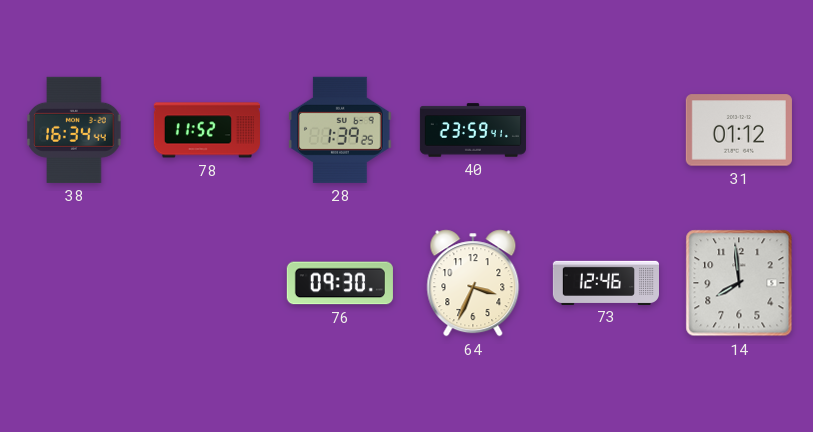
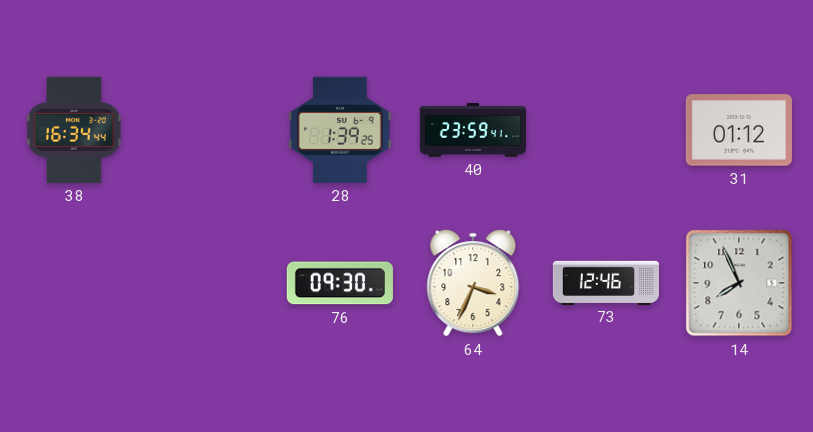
78: 11:52 -> none
14: 7:59 -> 7:56
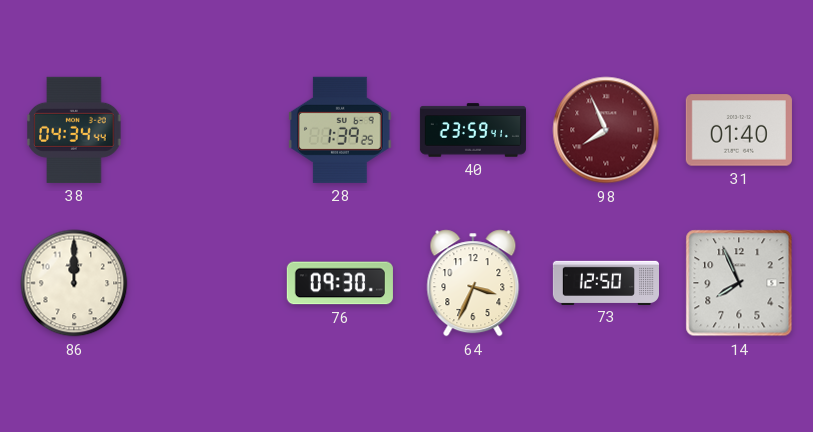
38: 16:34 -> 04:34
98: none -> 7:56
31: 01:12 -> 01:40
86: none -> 12:00
73: 12:46 -> 12:50
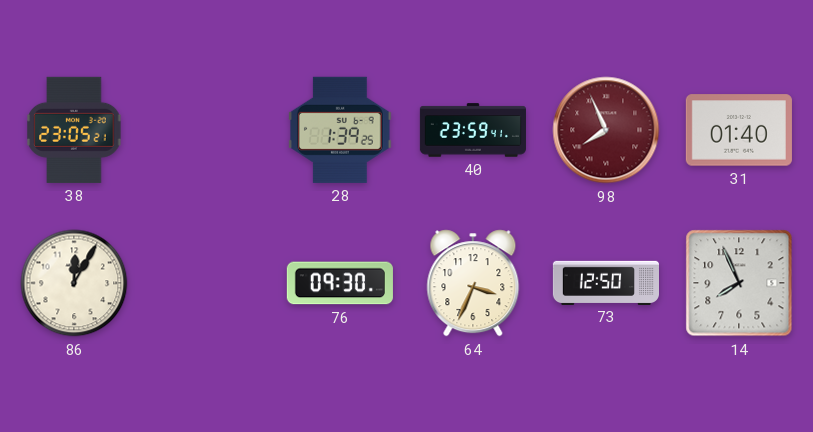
38: 04:34 -> 23:05
86: 12:00 -> 12:05
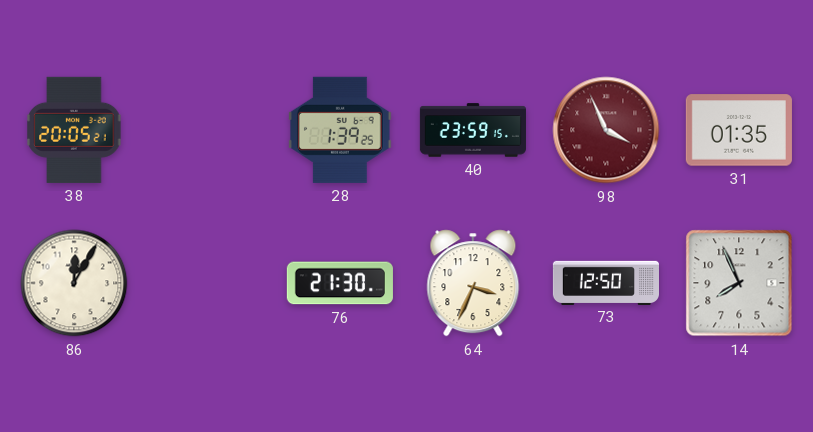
38: 23:05 -> 20:05
40: 23:59:41 -> 23:59:15
98: 7:56 -> 3:56
31: 01:40 -> 01:35
76: 09:30 -> 21:30
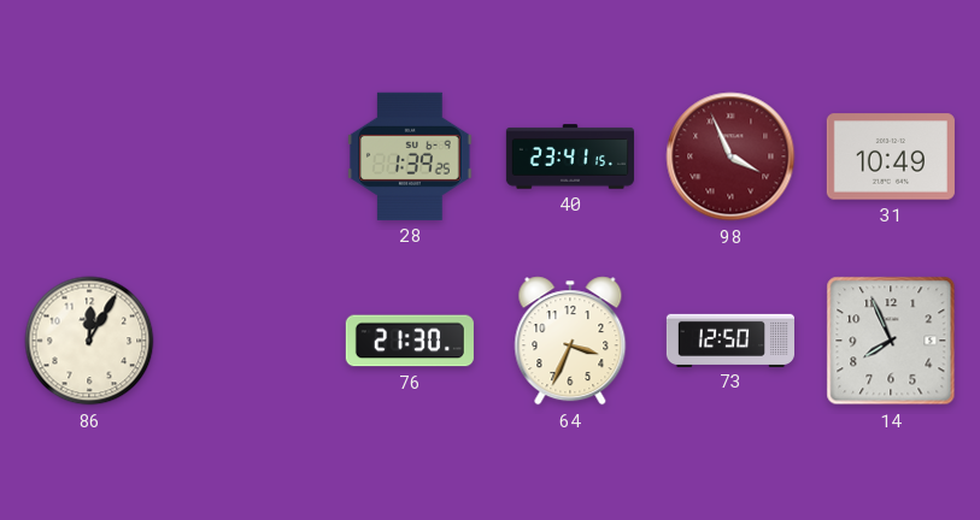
38: 20:05 -> none
40: 23:59 -> 23:41
31: 01:35 -> 10:49
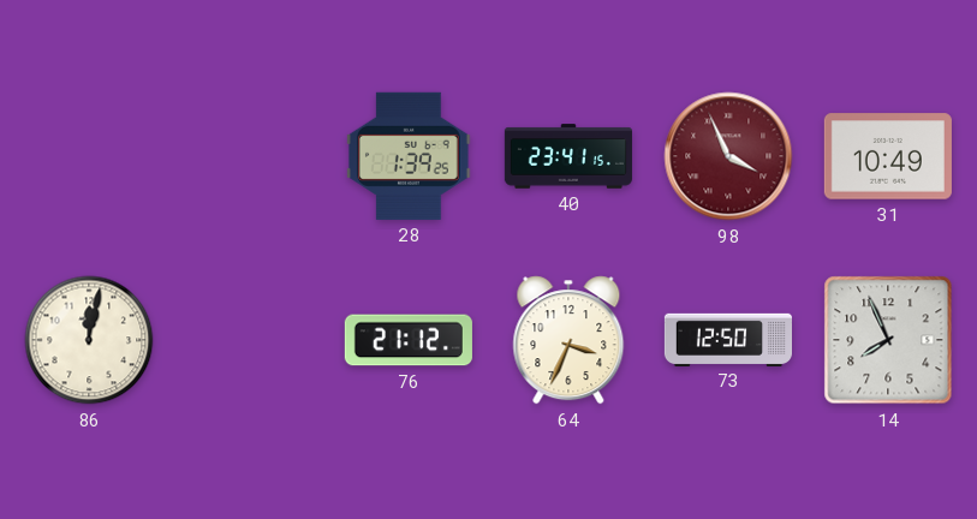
86: 12:05 -> 12:02
76: 21:30 -> 21:12
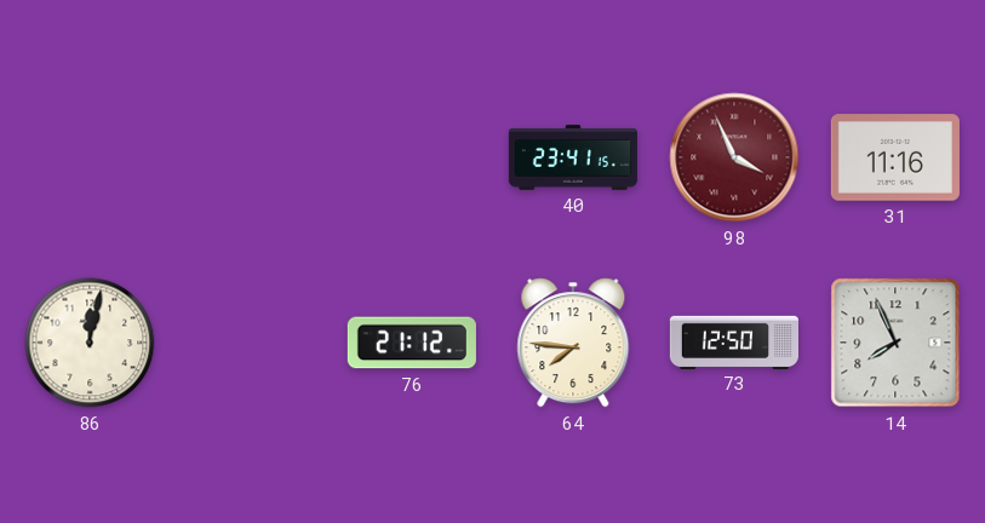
28: 1:39 -> none
31: 10:49 -> 11:16
64: 3:34 -> 7:46
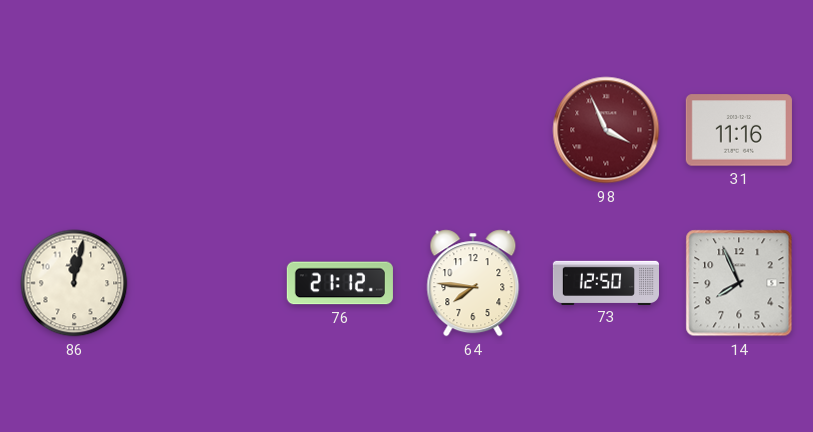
40: 23:41 -> none
